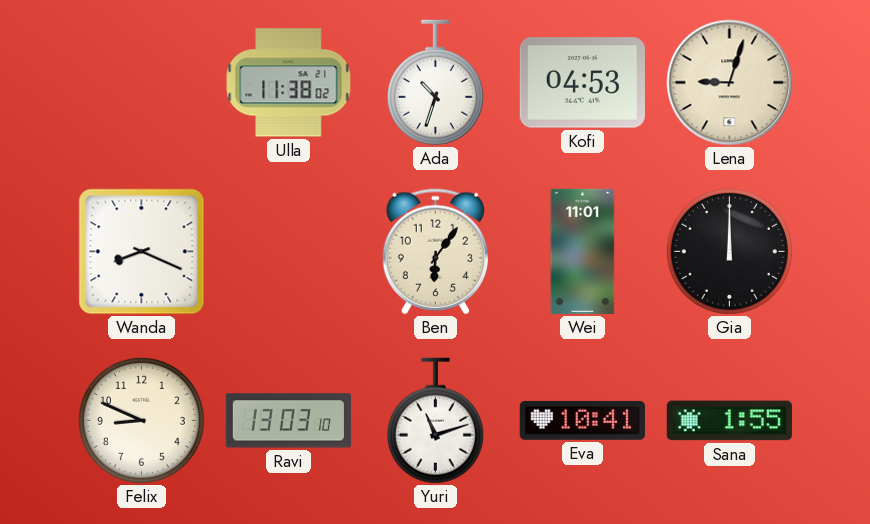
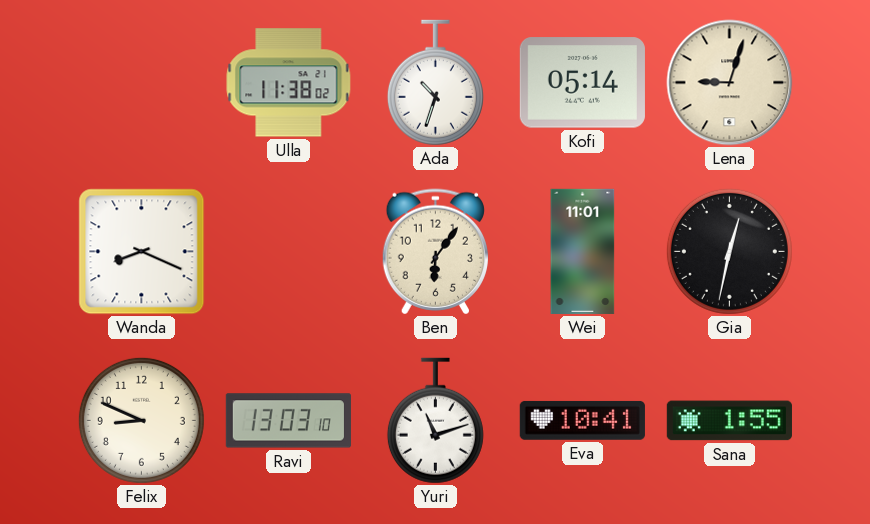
Kofi: 04:53 -> 05:14
Gia: 12:00 -> 12:32
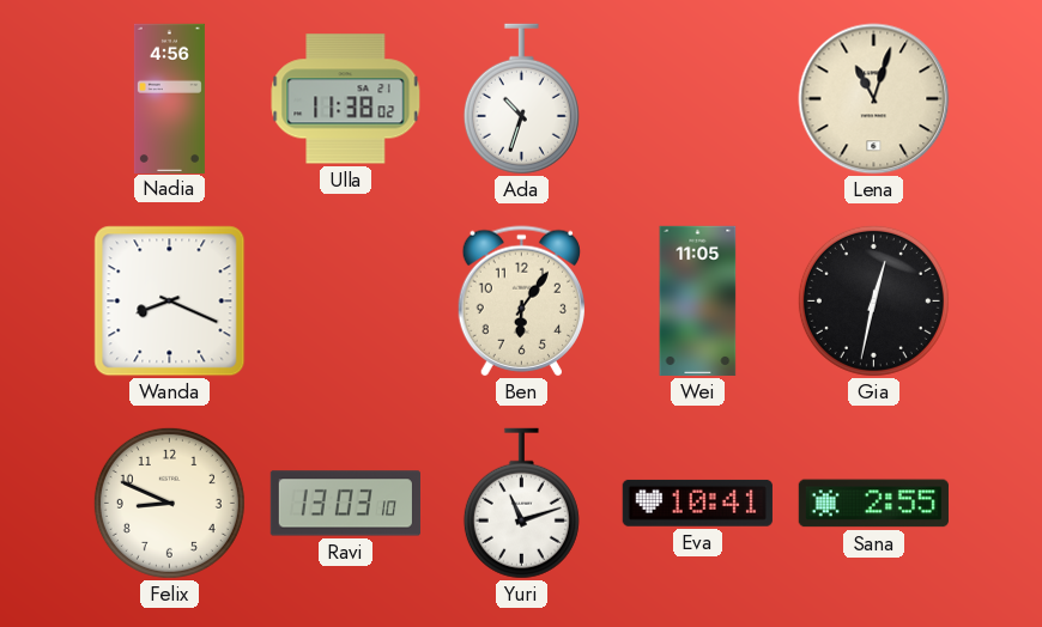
Nadia: none -> 4:56
Kofi: 05:14 -> none
Lena: 9:03 -> 11:03
Wei: 11:01 -> 11:05
Sana: 1:55 -> 2:55
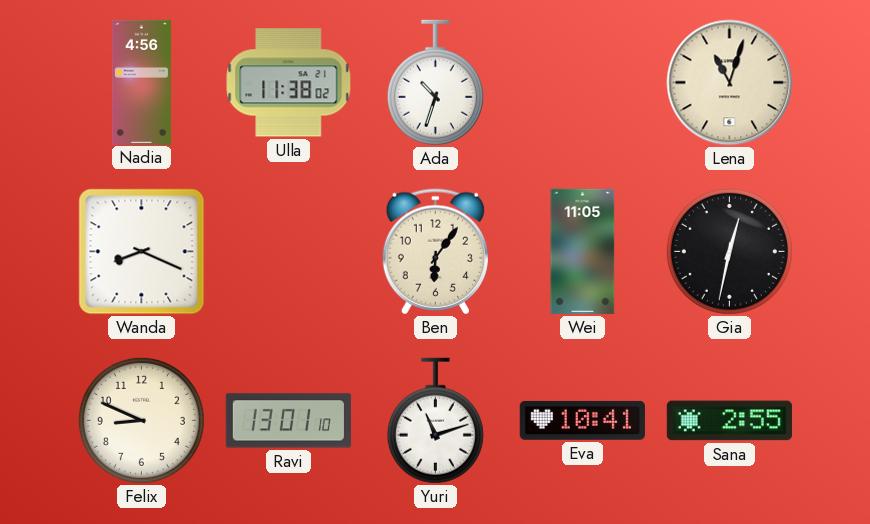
Ravi: 13:03 -> 13:01
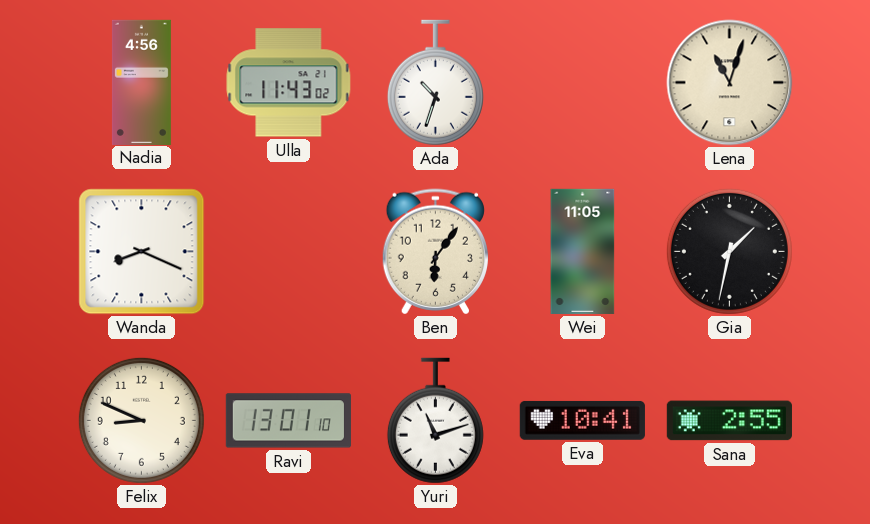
Ulla: 11:38 -> 11:43
Gia: 12:32 -> 1:32
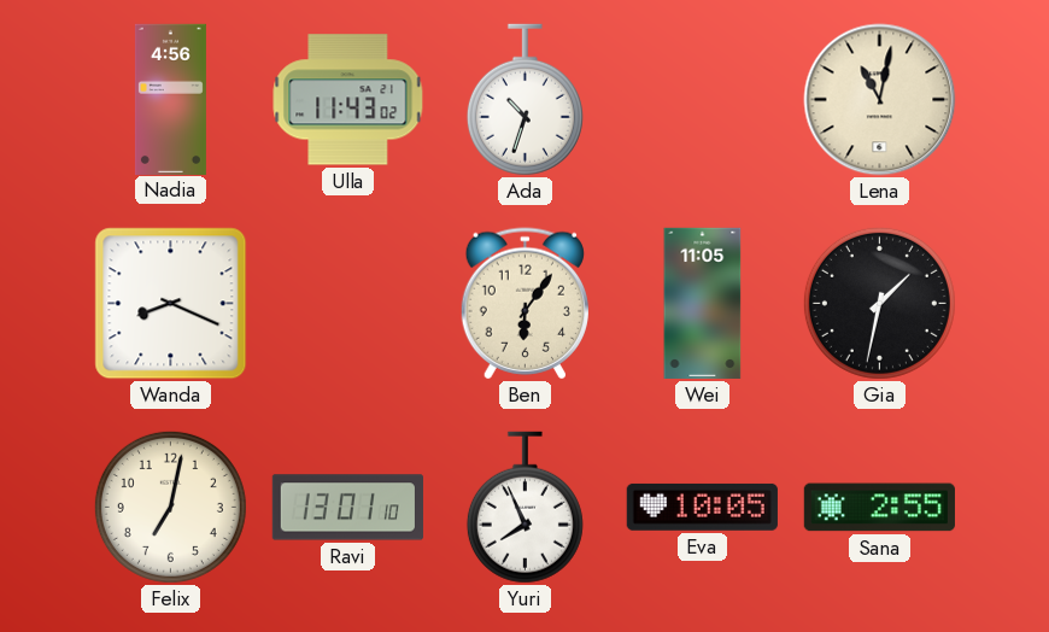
Lena: 11:03 -> 11:02
Felix: 8:49 -> 7:02
Yuri: 11:12 -> 7:56
Eva: 10:41 -> 10:05
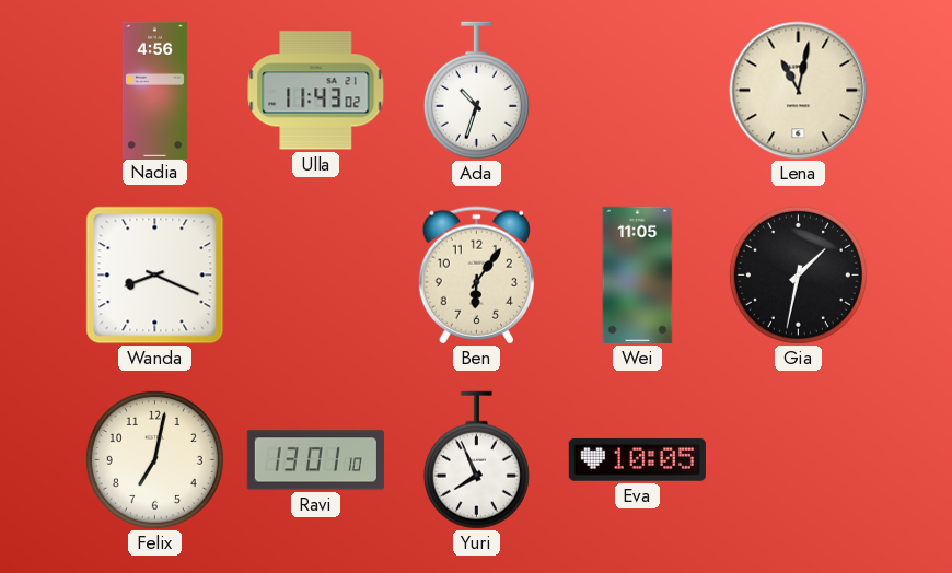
Sana: 2:55 -> none
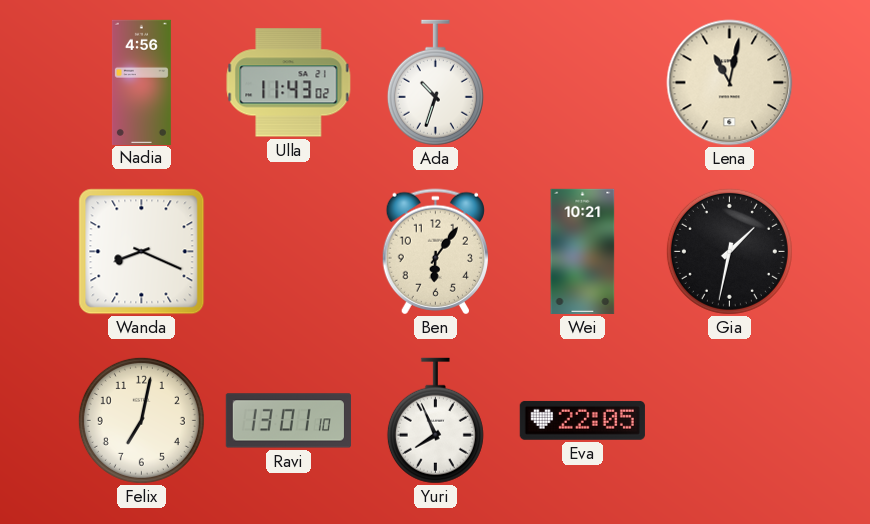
Wei: 11:05 -> 10:21
Eva: 10:05 -> 22:05
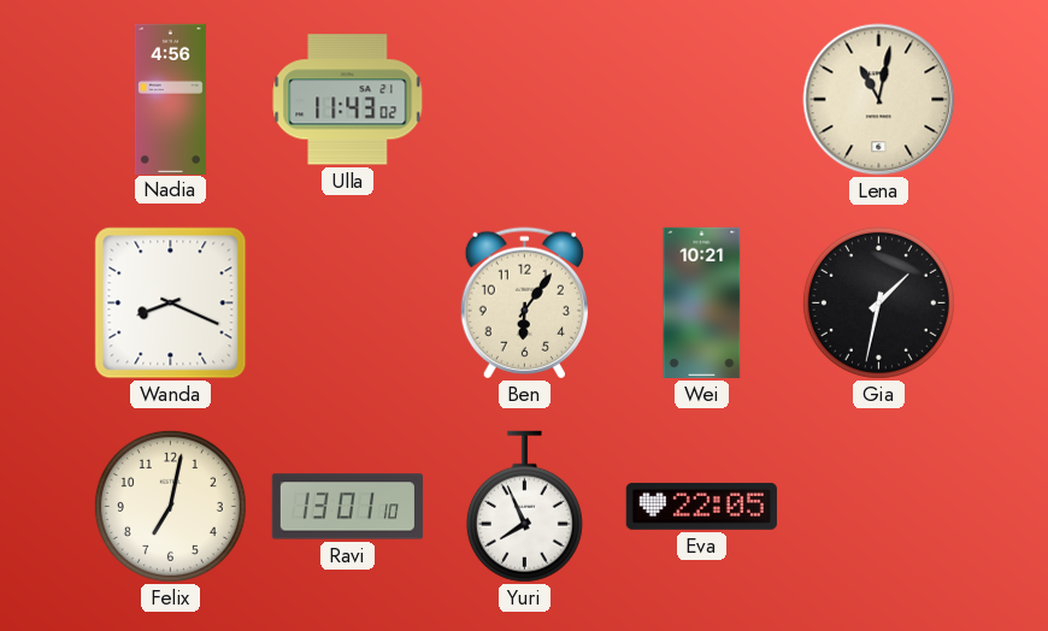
Ada: 10:33 -> none
